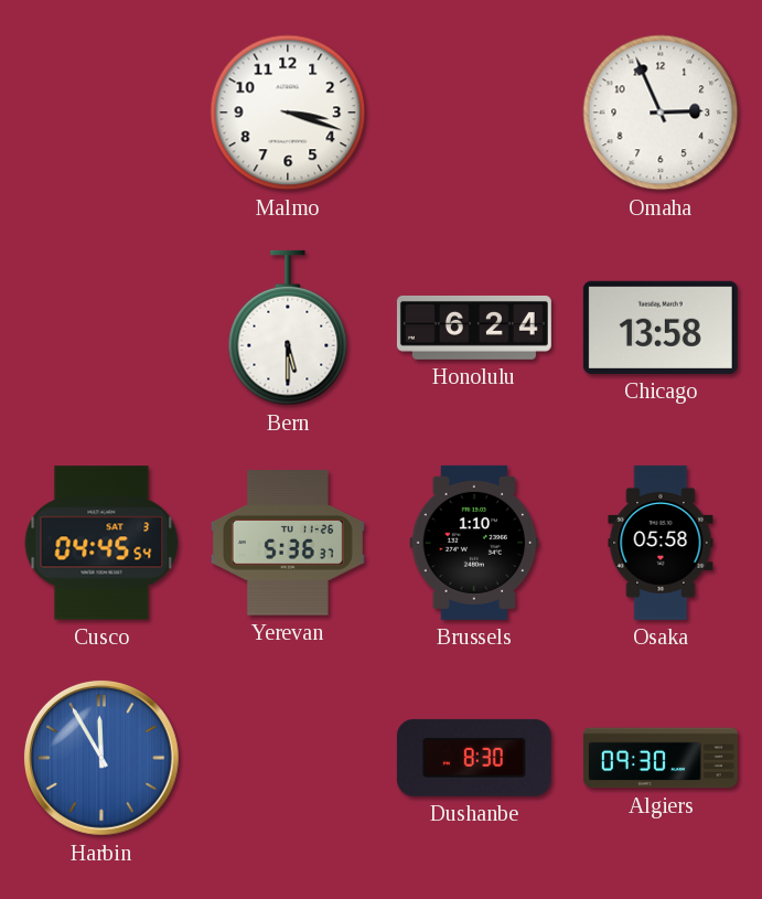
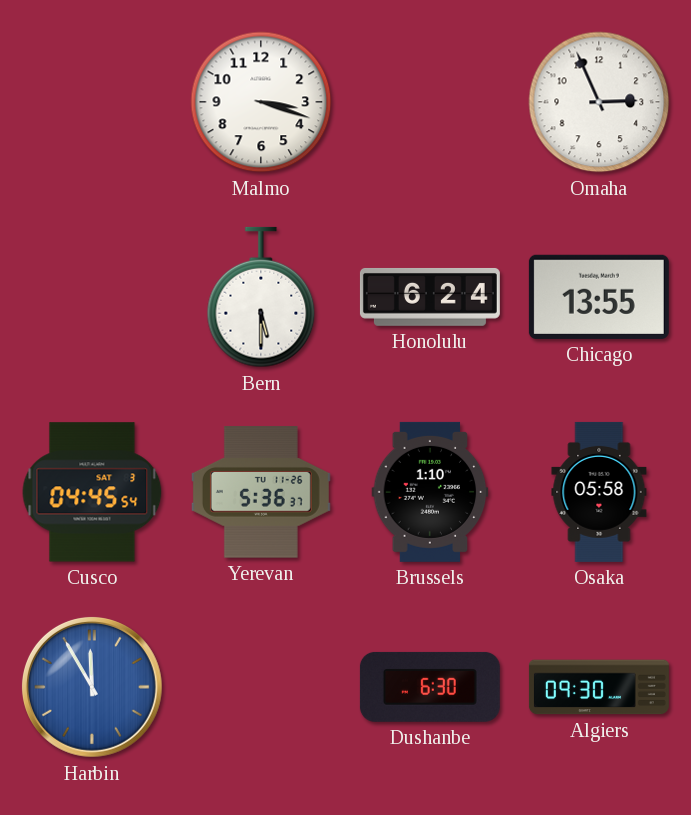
Chicago: 13:58 -> 13:55
Dushanbe: 8:30 -> 6:30
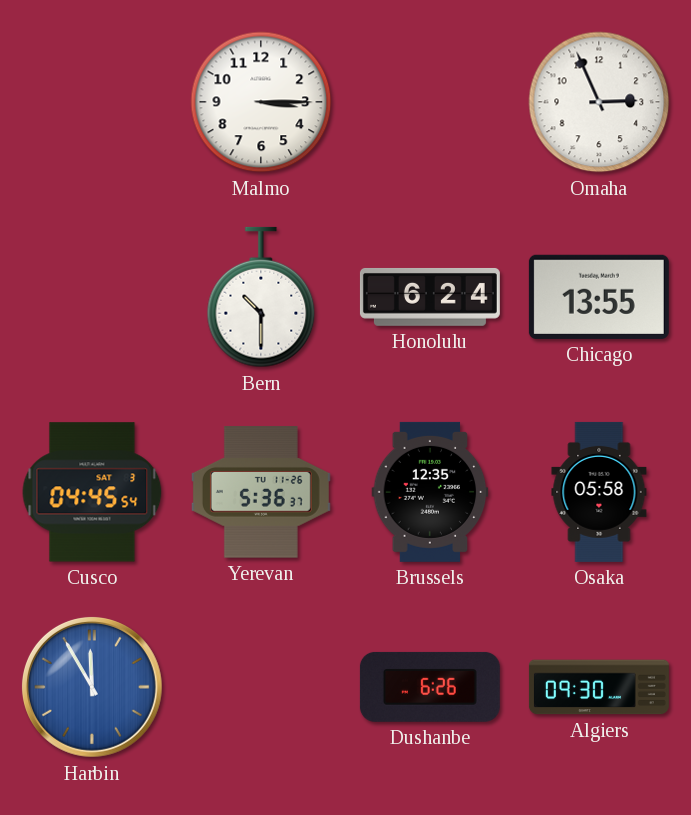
Malmo: 3:18 -> 3:15
Bern: 5:30 -> 10:30
Brussels: 1:10 -> 12:35
Dushanbe: 6:30 -> 6:26
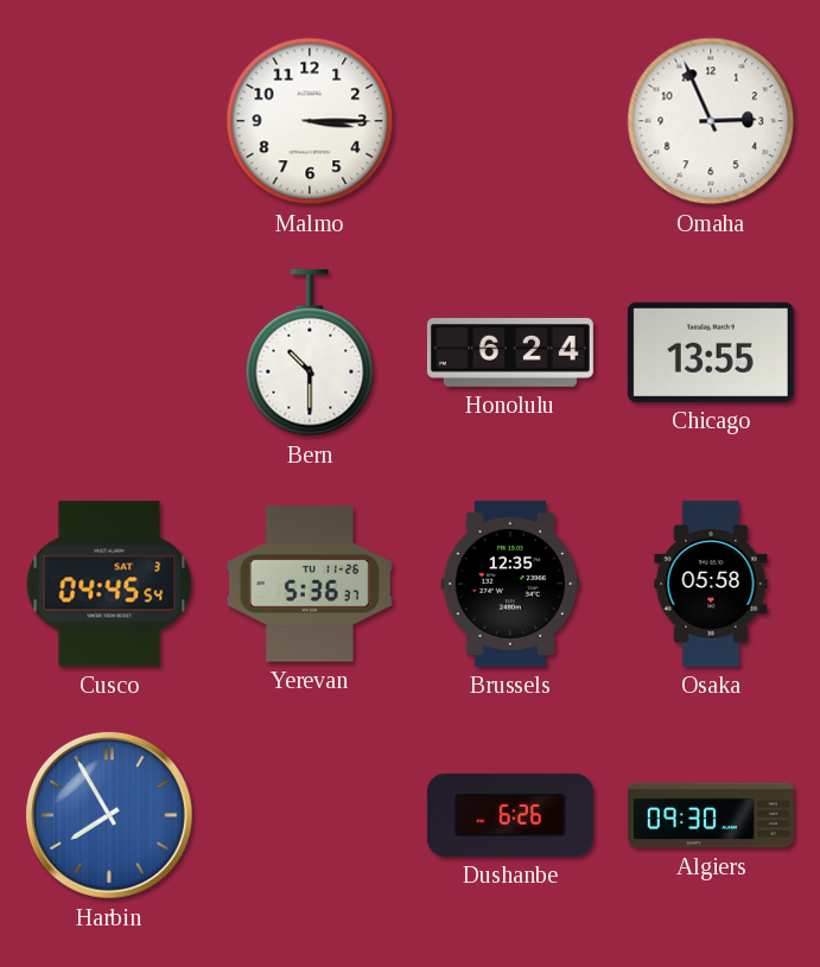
Harbin: 11:55 -> 7:55
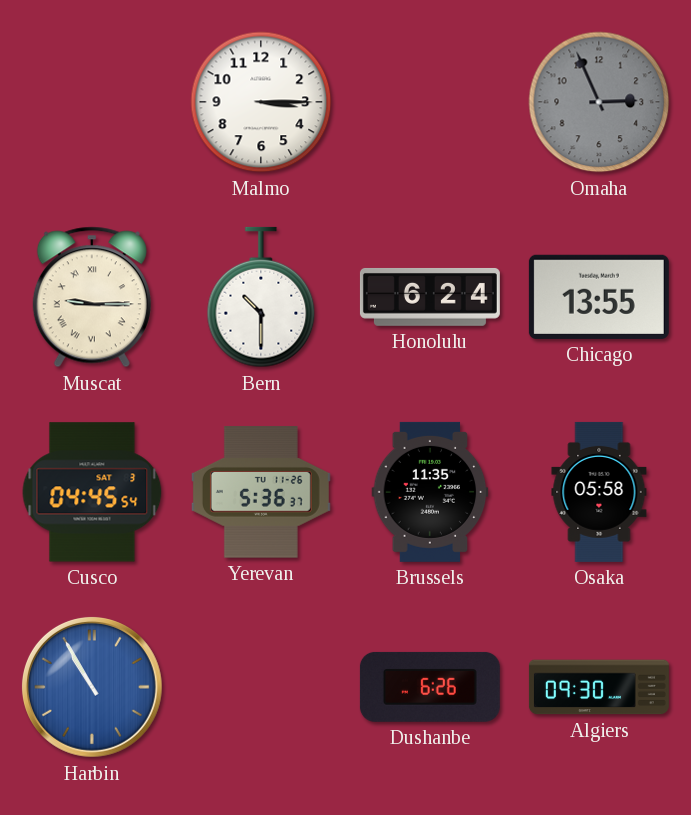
Omaha dial: white -> grey
Muscat: none -> 9:15
Brussels: 12:35 -> 11:35
Harbin: 7:55 -> 10:55
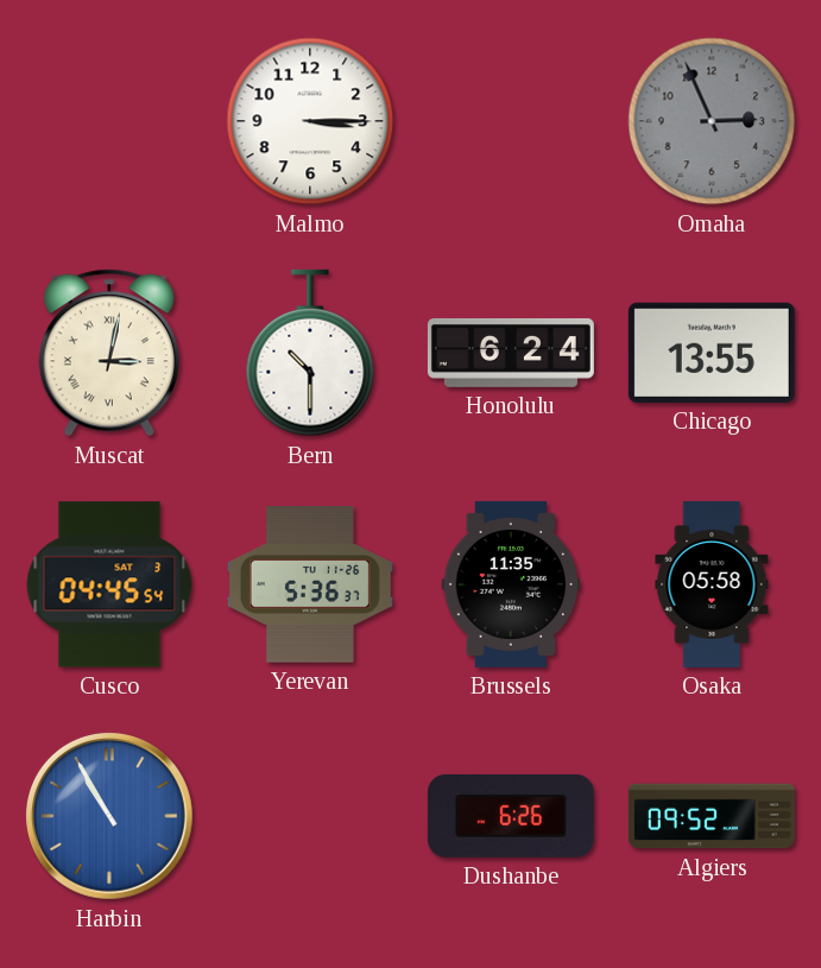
Muscat: 9:15 -> 3:02
Algiers: 09:30 -> 09:52
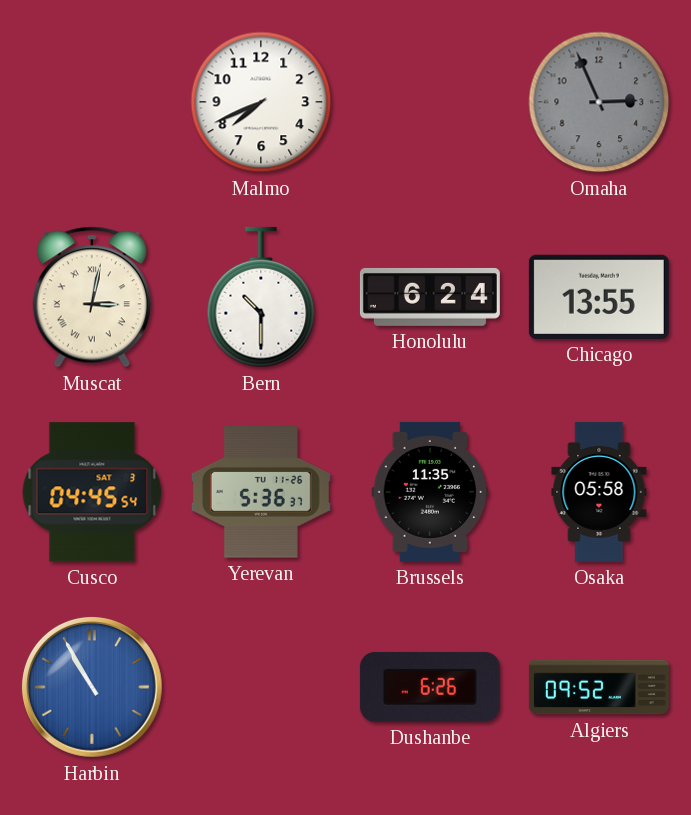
Malmo: 3:15 -> 7:41
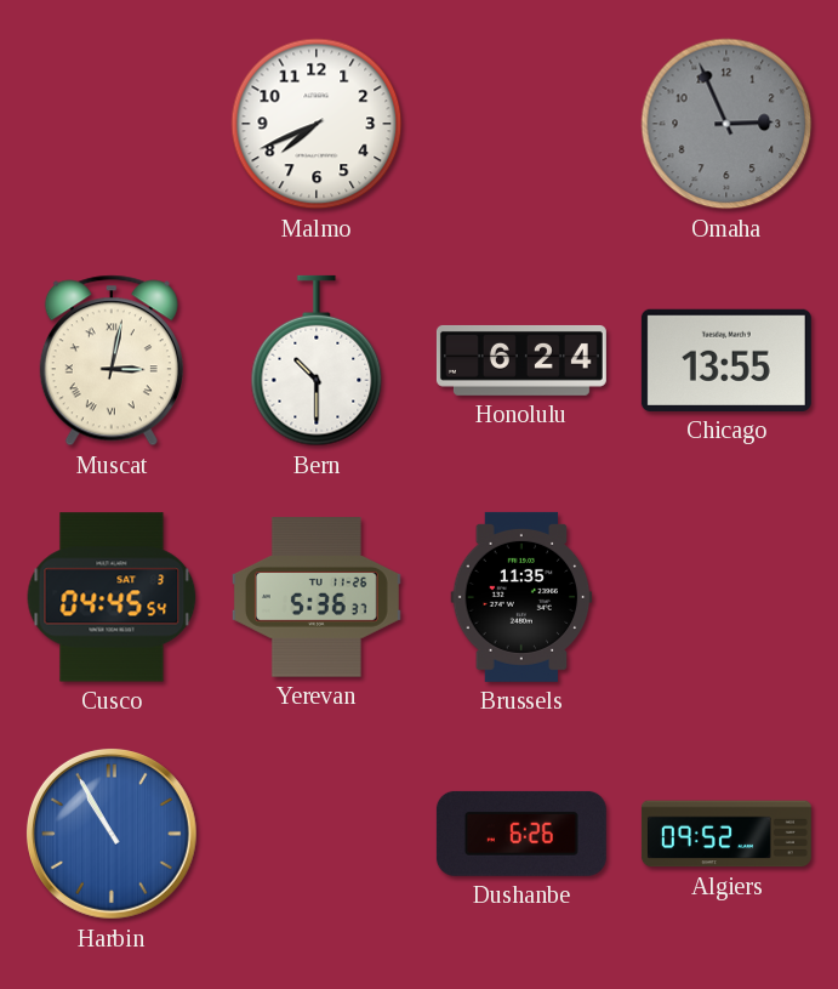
Osaka: 05:58 -> none
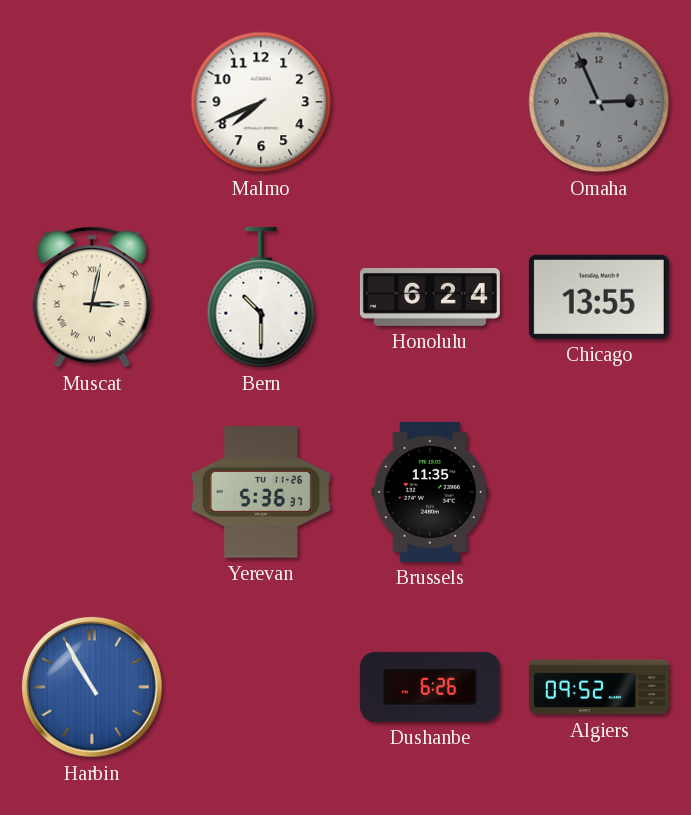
Cusco: 04:45 -> none
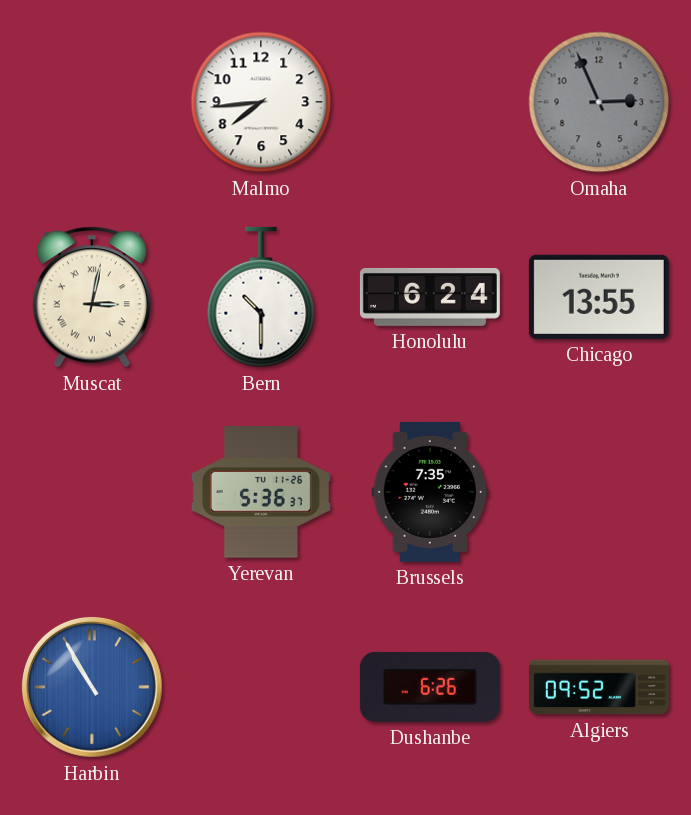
Malmo: 7:41 -> 7:44
Brussels: 11:35 -> 7:35
